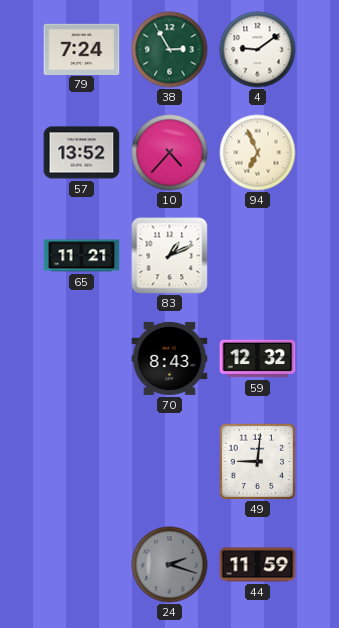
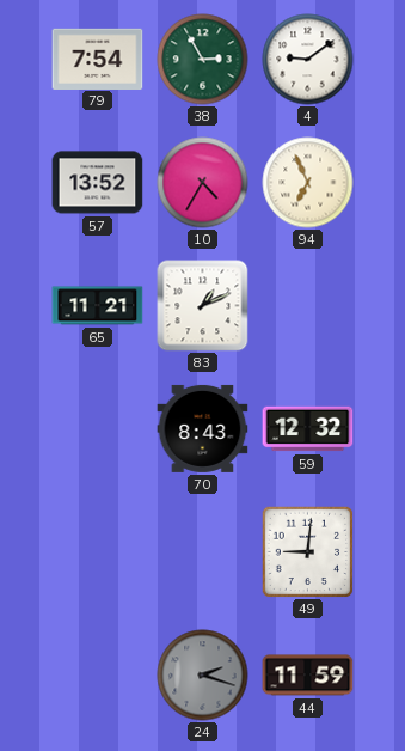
79: 7:24 -> 7:54
10: 4:37 -> 4:35
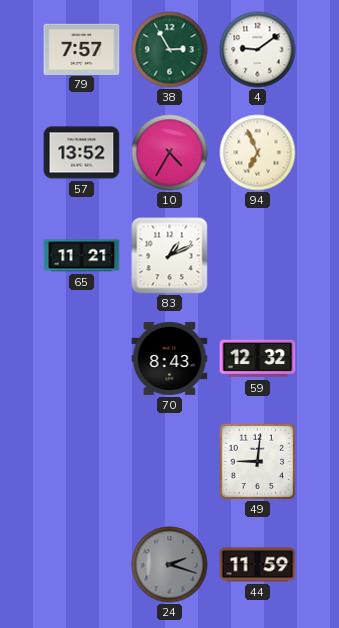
79: 7:54 -> 7:57
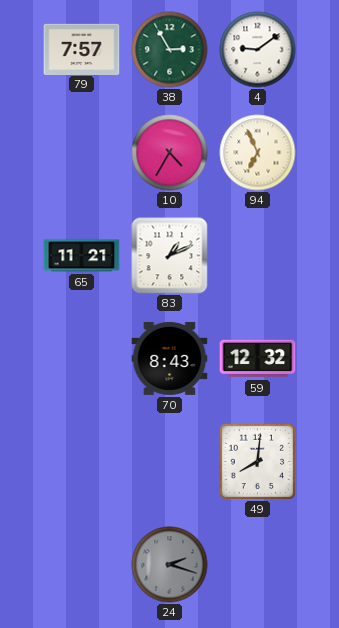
57: 13:52 -> none
49: 9:01 -> 8:01
44: 11:59 -> none
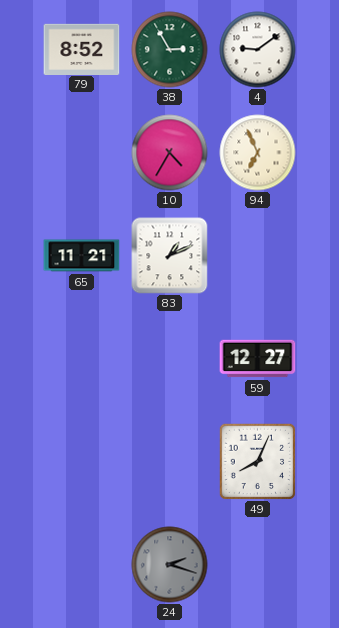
79: 7:57 -> 8:52
70: 8:43 -> none
59: 12:32 -> 12:27
49: 8:01 -> 8:04
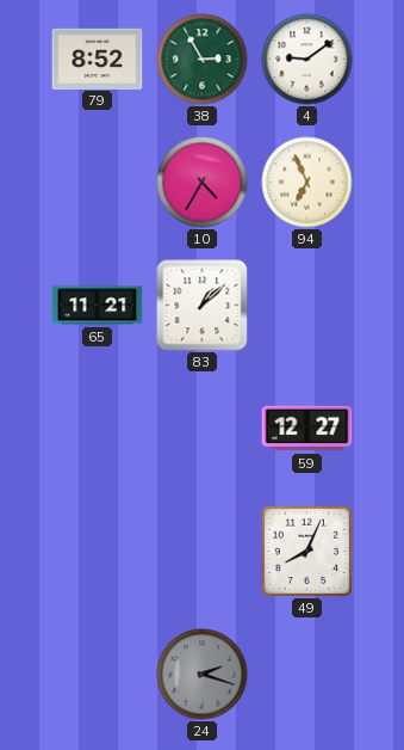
83: 1:11 -> 1:08
